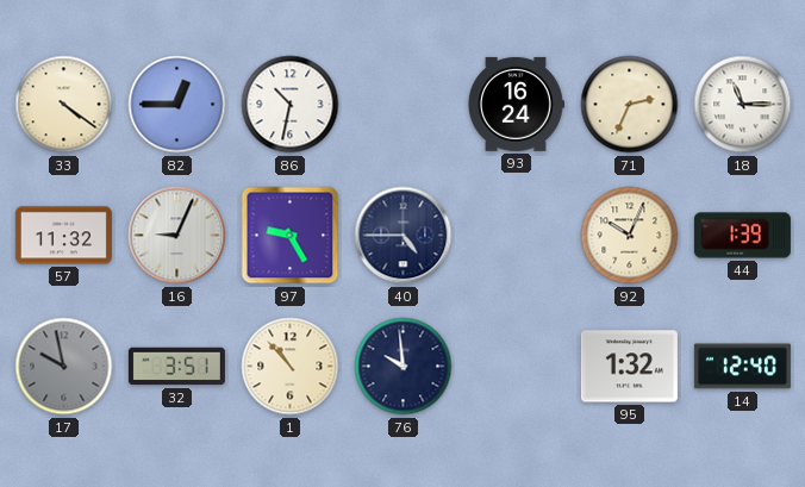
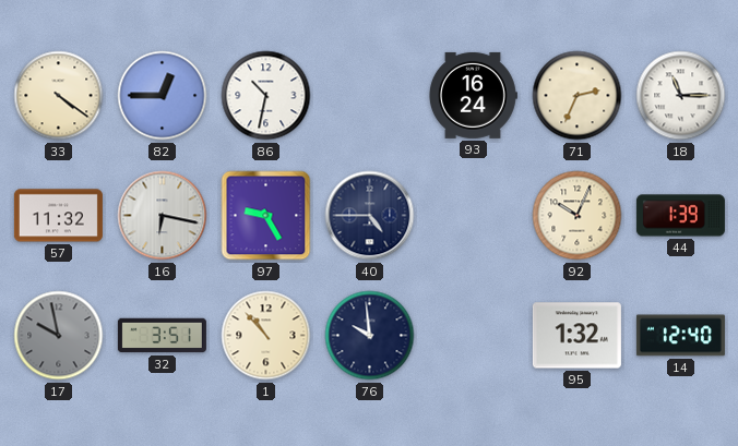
16: 9:04 -> 6:17
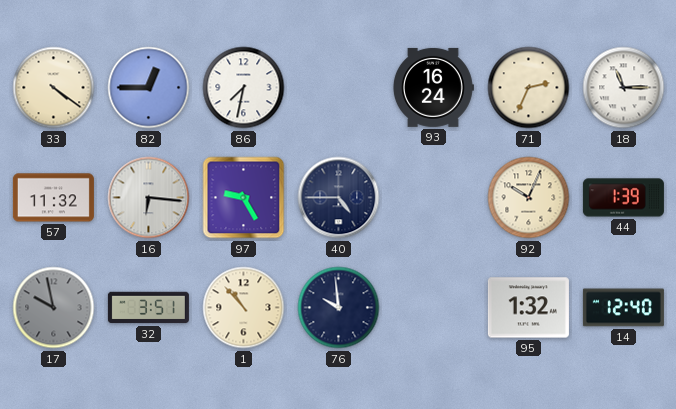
86: 10:32 -> 7:32
16: 6:17 -> 6:16
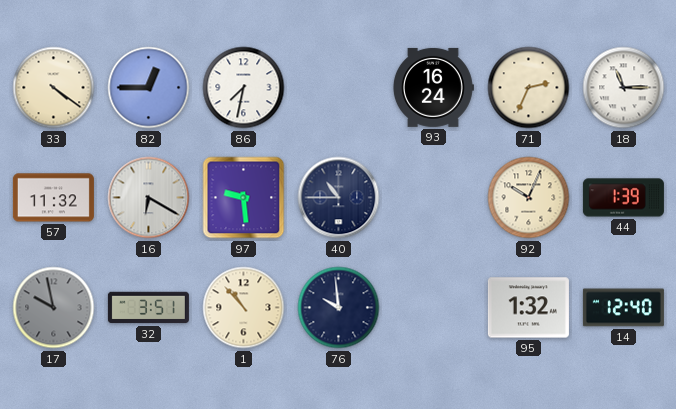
16: 6:16 -> 6:20
97: 9:25 -> 9:29
40: 4:45 -> 10:45
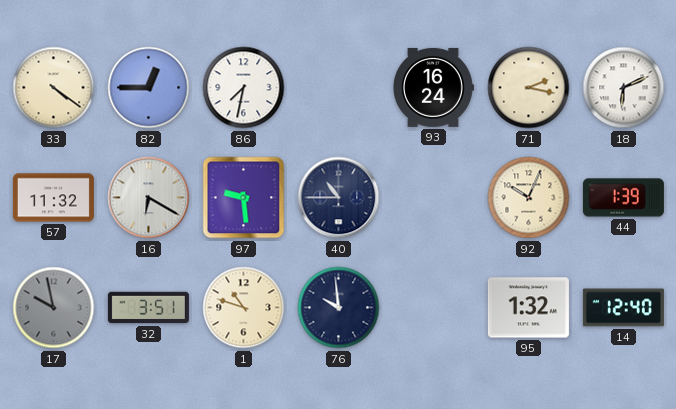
71: 2:34 -> 2:17
18: 11:15 -> 6:11
1: 10:53 -> 10:48
